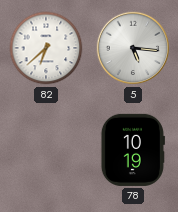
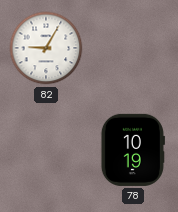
82: 6:38 -> 9:05
5: 5:16 -> none
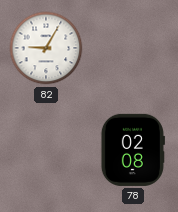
78: 10:19 -> 02:08
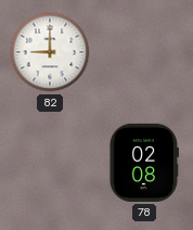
82: 9:05 -> 9:00
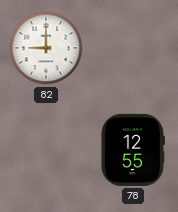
78: 02:08 -> 12:55
